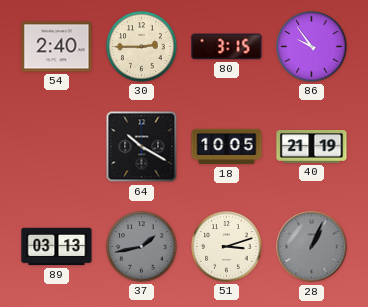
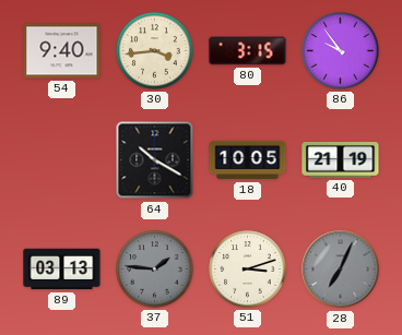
54: 2:40 -> 9:40
30: 2:45 -> 3:44
37: 1:43 -> 1:46
28: 1:04 -> 7:04
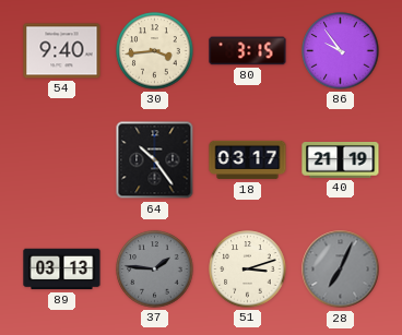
64: 10:20 -> 10:24
18: 10:05 -> 03:17
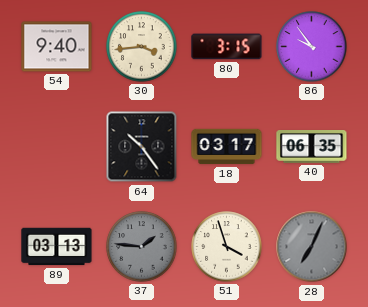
40: 21:19 -> 06:35
51: 3:12 -> 3:57
